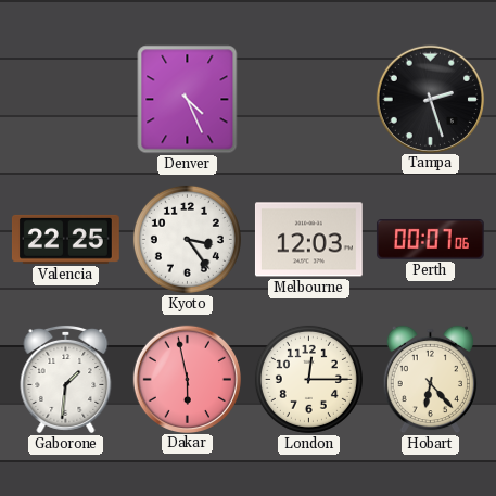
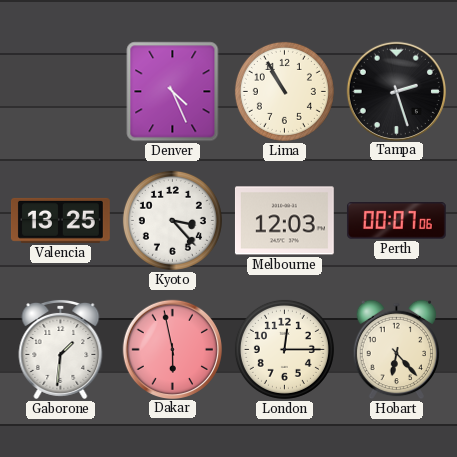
Lima: none -> 10:55
Valencia: 22:25 -> 13:25
Kyoto: 3:24 -> 3:23
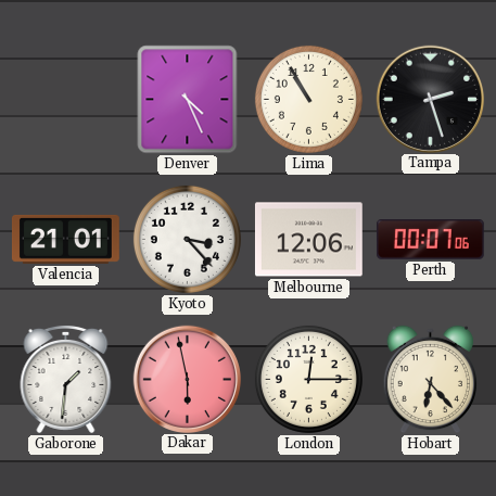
Valencia: 13:25 -> 21:01
Melbourne: 12:03 -> 12:06
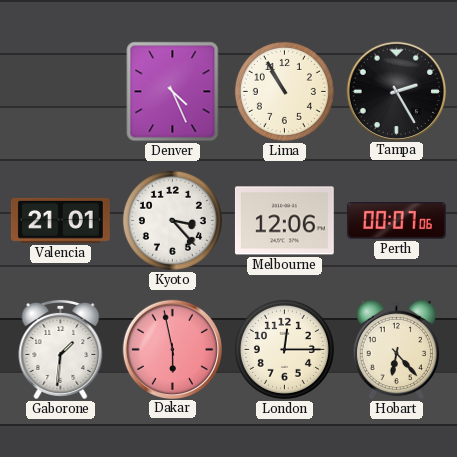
Tampa: 2:27 -> 2:25
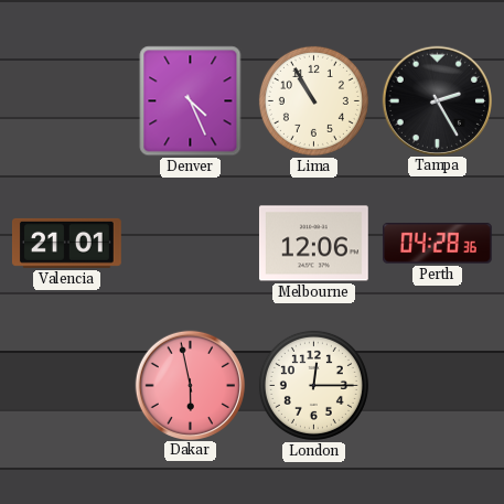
Kyoto: 3:23 -> none
Perth: 00:07 -> 04:28
Gaborone: 1:31 -> none
Hobart: 6:23 -> none
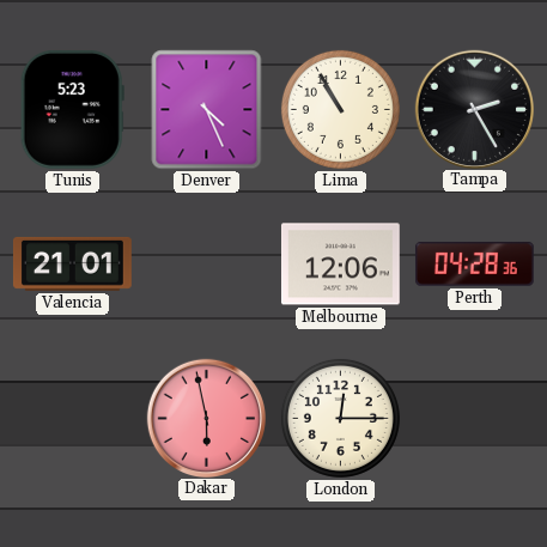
Tunis: none -> 5:23
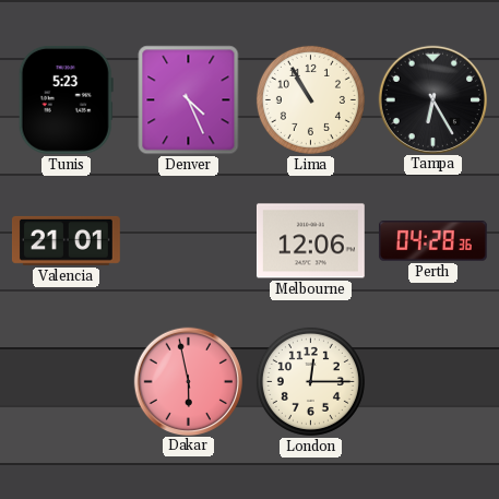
Tampa: 2:25 -> 6:25
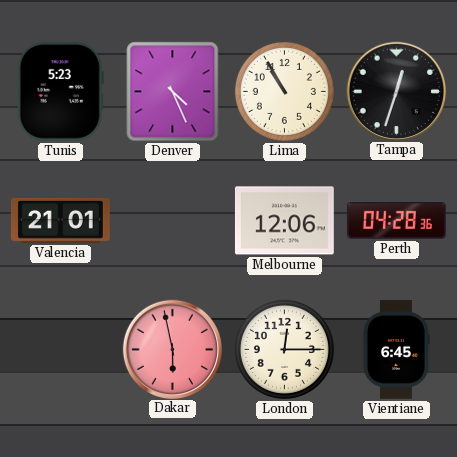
Tampa: 6:25 -> 12:33
Vientiane: none -> 6:45
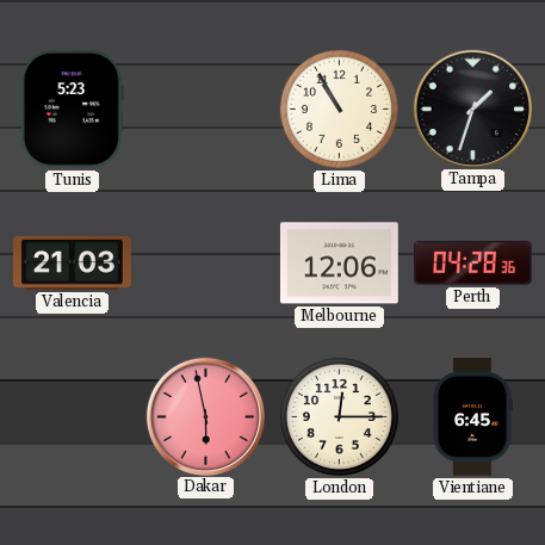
Denver: 4:26 -> none
Tampa: 12:33 -> 1:33
Valencia: 21:01 -> 21:03
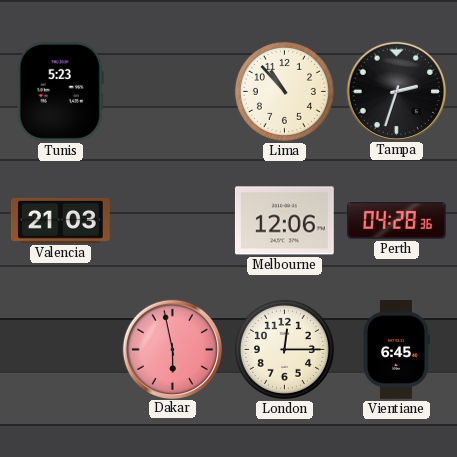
Lima: 10:55 -> 10:53
Tampa: 1:33 -> 2:33
